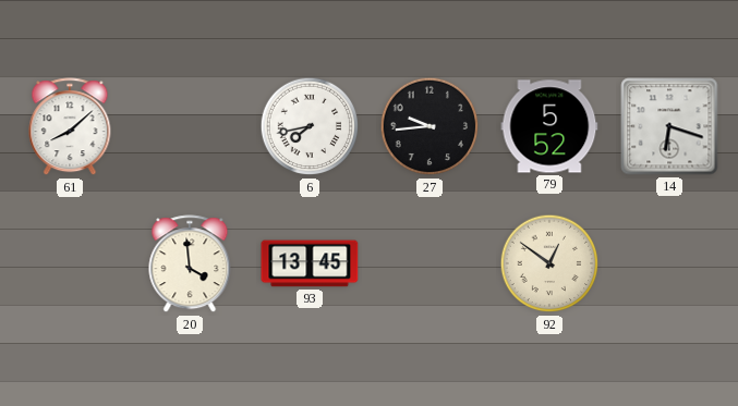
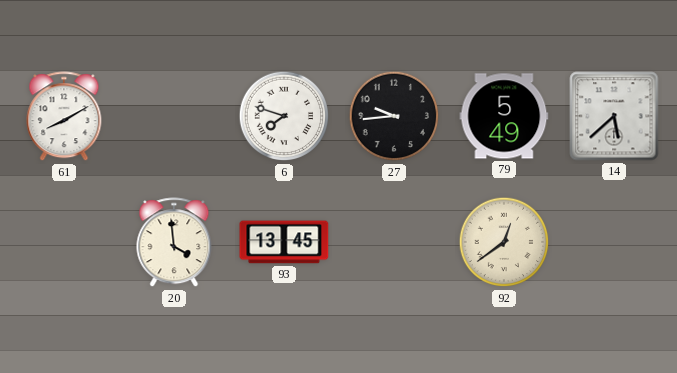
61: 8:08 -> 8:10
6: 7:43 -> 7:48
79: 5:52 -> 5:49
14: 6:18 -> 5:38
92: 12:51 -> 12:39
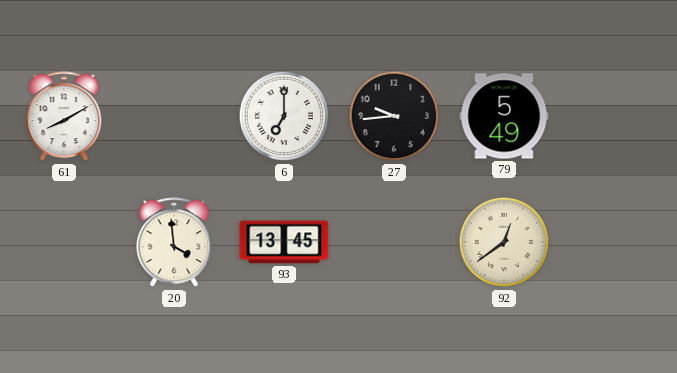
6: 7:48 -> 7:00
14: 5:38 -> none
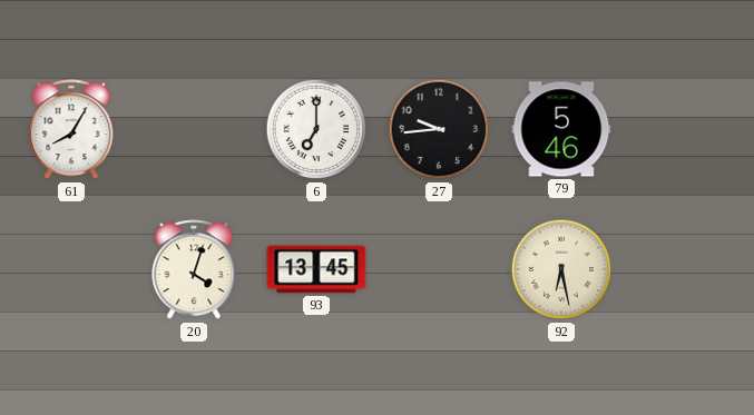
61: 8:10 -> 8:05
79: 5:49 -> 5:46
20: 3:59 -> 4:03
92: 12:39 -> 6:28
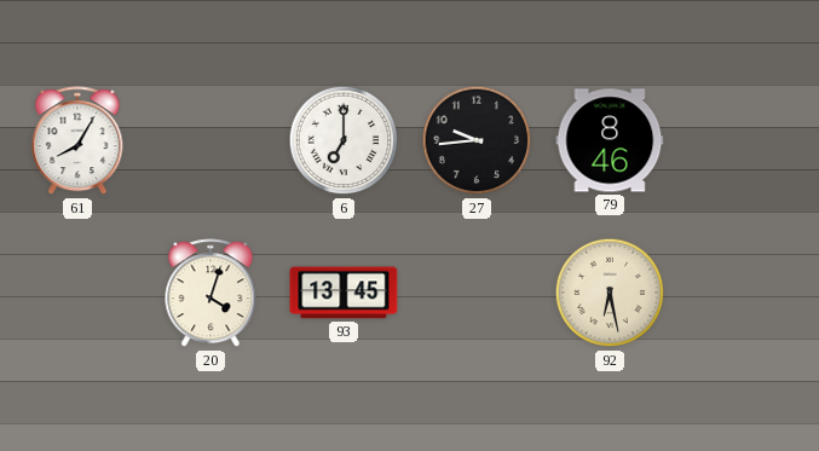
79: 5:46 -> 8:46
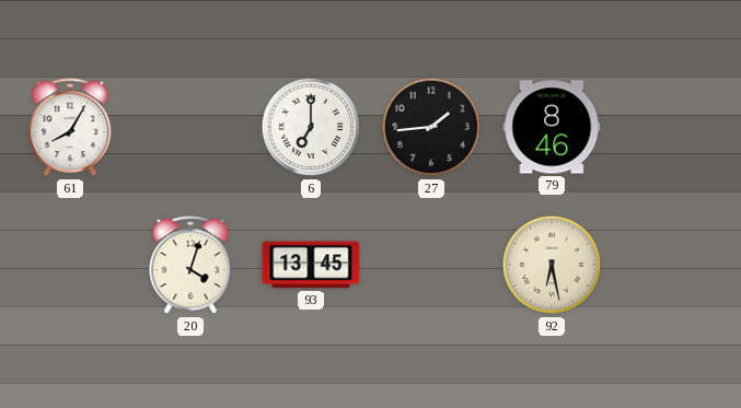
27: 9:44 -> 1:44
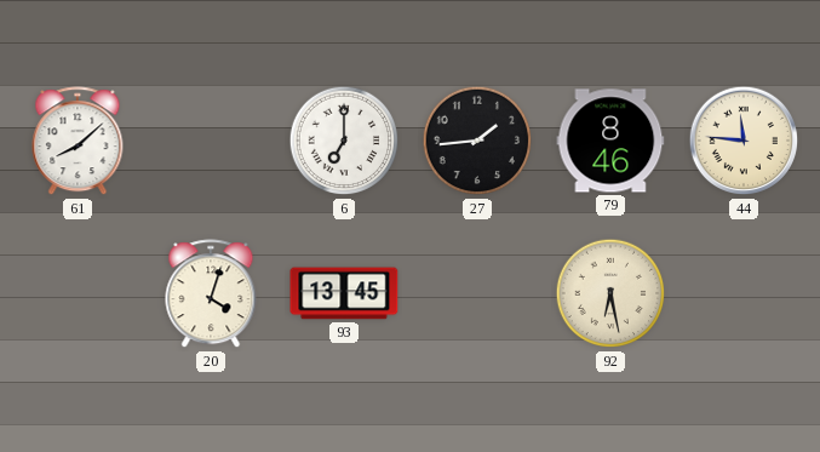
61: 8:05 -> 8:08
44: none -> 11:46
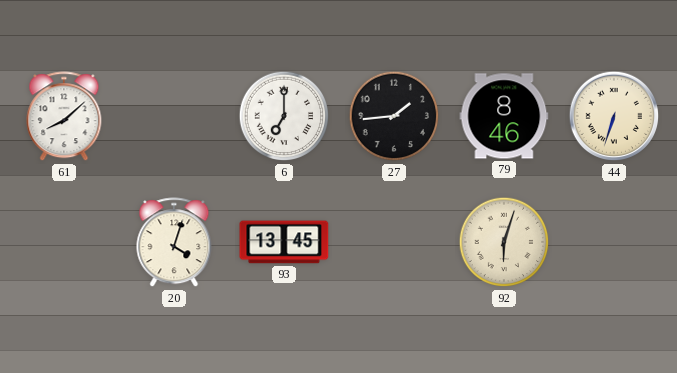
44: 11:46 -> 6:33
92: 6:28 -> 6:03
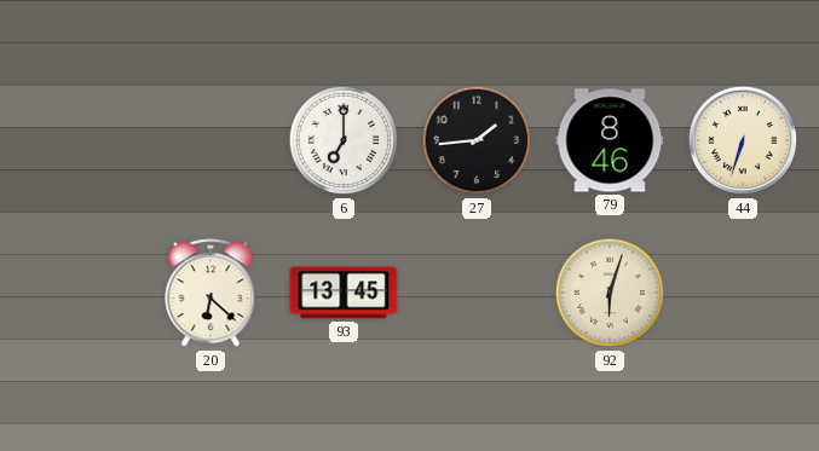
61: 8:08 -> none
20: 4:03 -> 6:22
